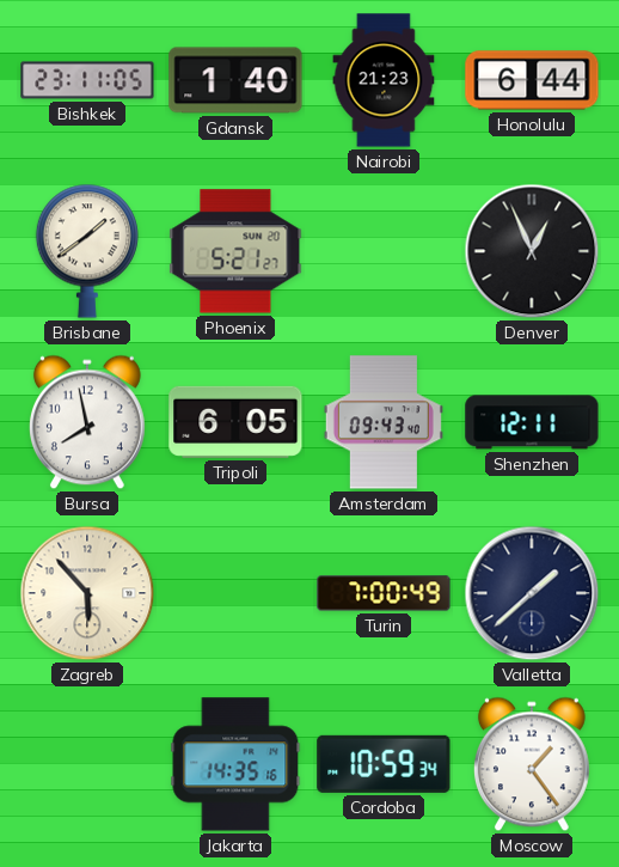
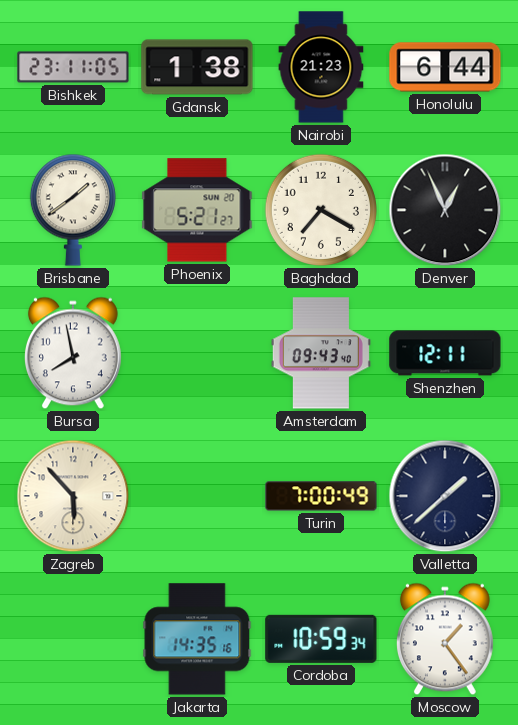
Gdansk: 1:40 -> 1:38
Baghdad: none -> 7:20
Tripoli: 6:05 -> none
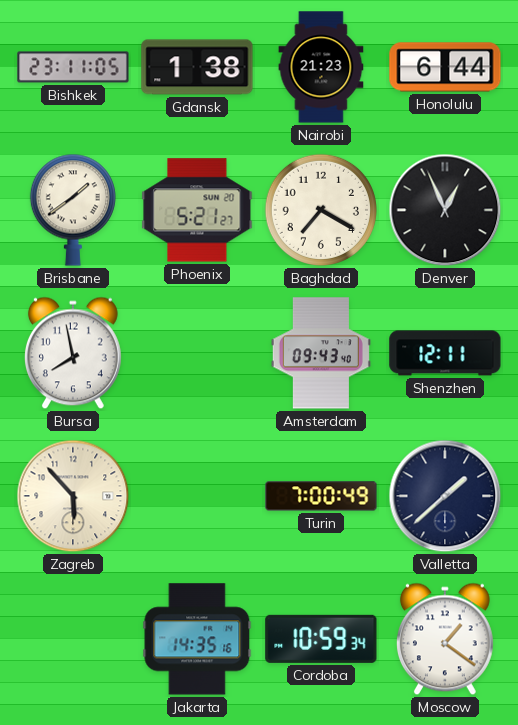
Moscow: 1:24 -> 1:21
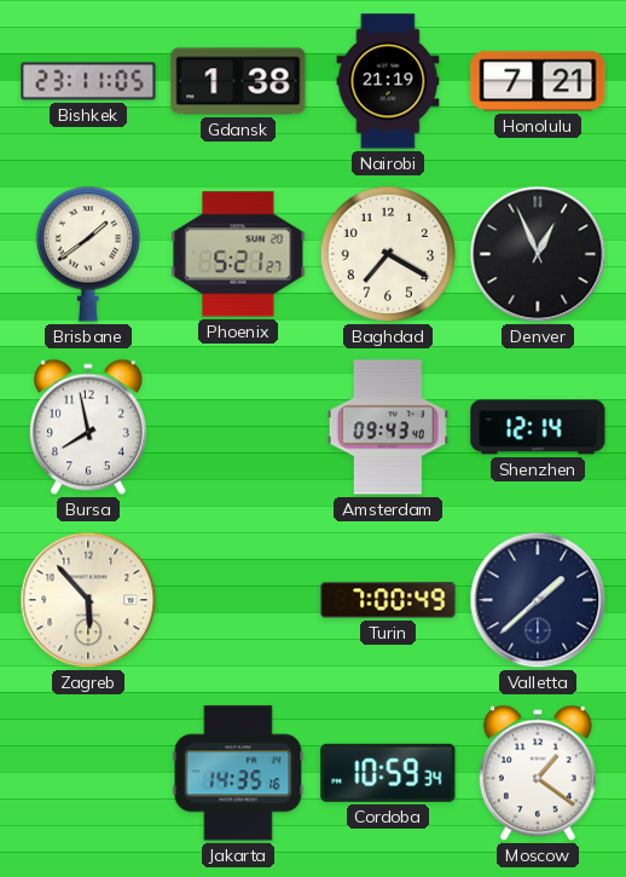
Nairobi: 21:23 -> 21:19
Honolulu: 6:44 -> 7:21
Shenzhen: 12:11 -> 12:14
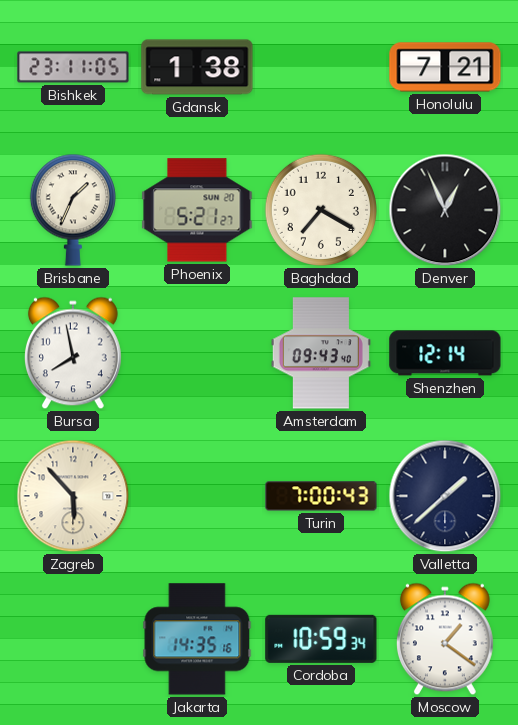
Nairobi: 21:19 -> none
Brisbane: 1:39 -> 1:34
Turin: 7:00:49 -> 7:00:43
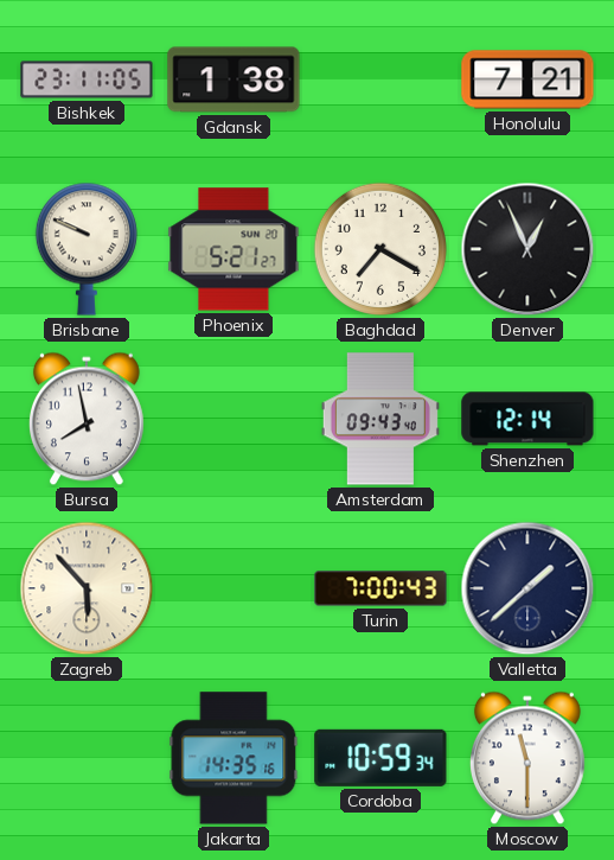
Brisbane: 1:34 -> 9:49
Moscow: 1:21 -> 11:30
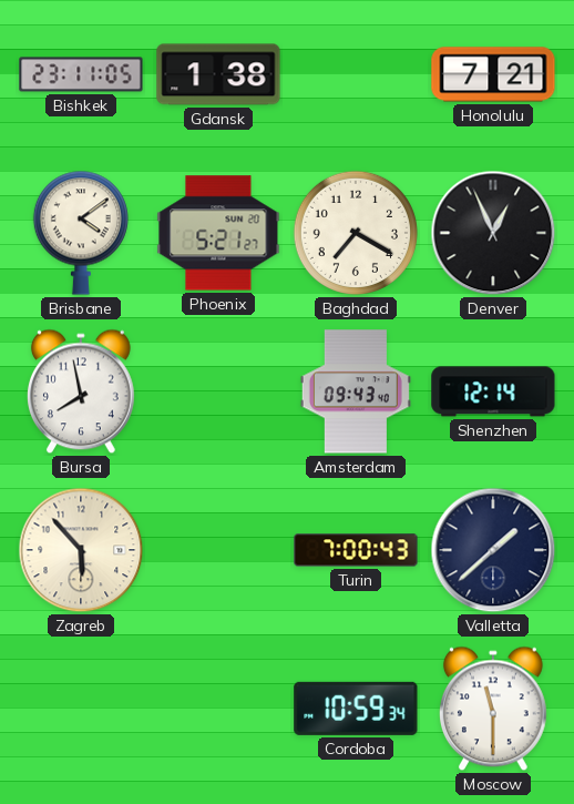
Brisbane: 9:49 -> 4:09
Jakarta: 14:35 -> none
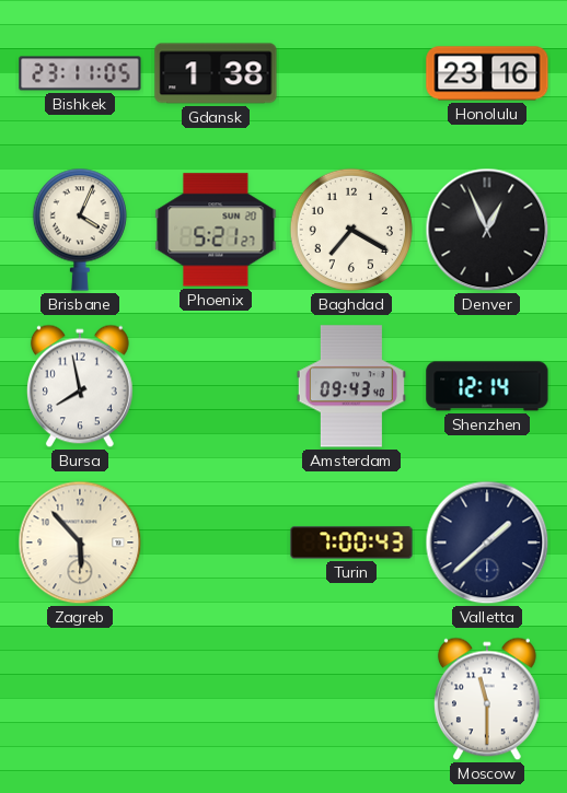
Honolulu: 7:21 -> 23:16
Brisbane: 4:09 -> 4:04
Cordoba: 10:59 -> none
